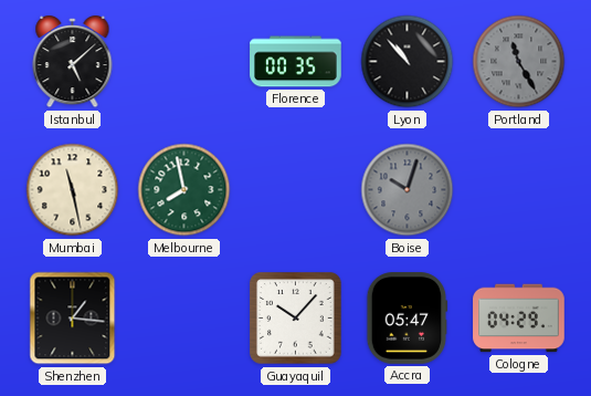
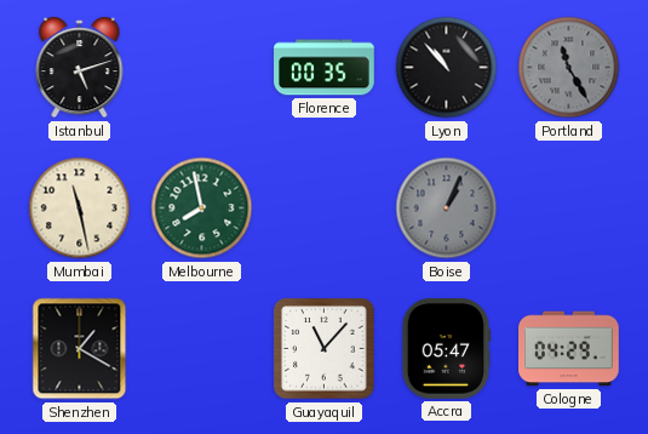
Istanbul: 5:08 -> 5:12
Boise: 10:03 -> 1:04
Shenzhen: 1:16 -> 1:20
Guayaquil: 10:07 -> 11:07
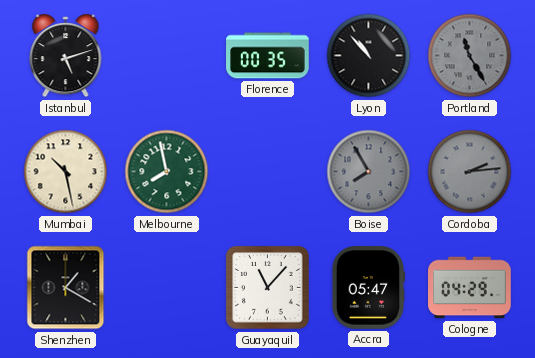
Mumbai: 11:28 -> 10:28
Boise: 1:04 -> 7:55
Cordoba: none -> 2:14
